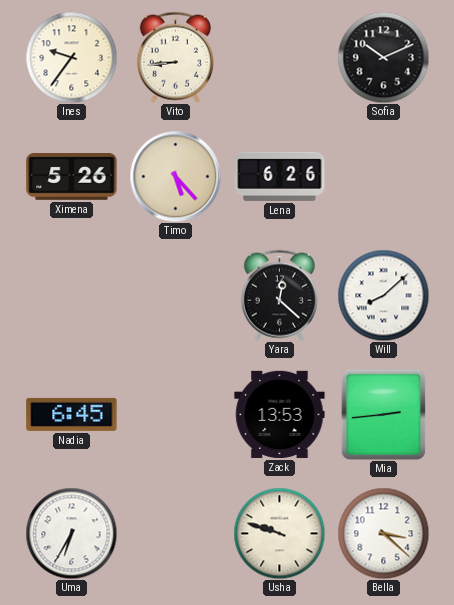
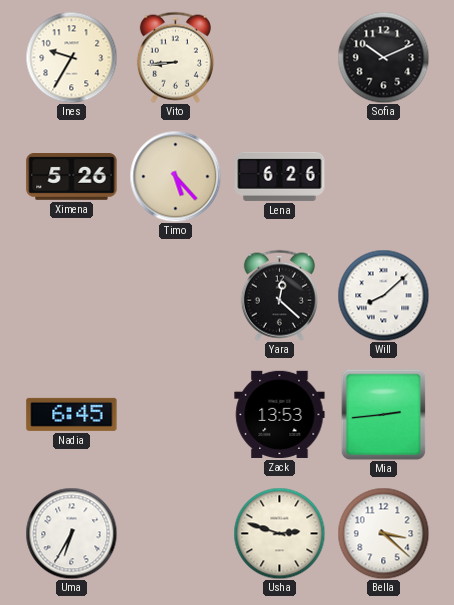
Ines: 9:36 -> 9:35
Usha: 9:48 -> 2:48
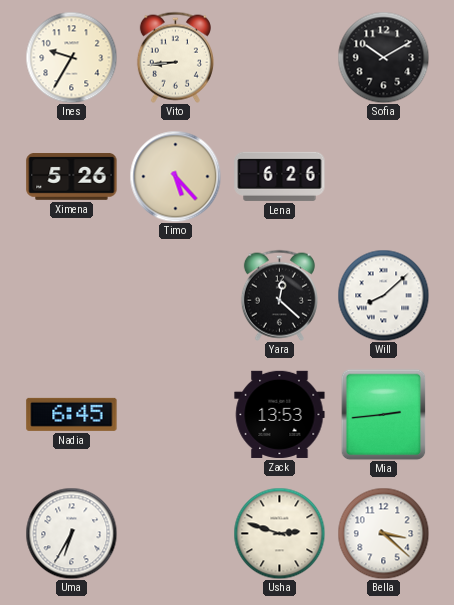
Sofia: 10:11 -> 10:10
